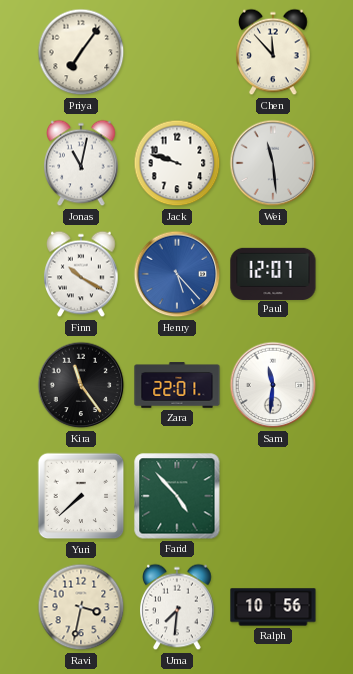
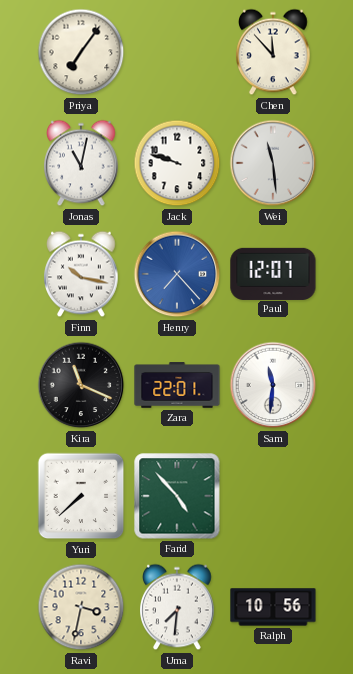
Finn: 10:20 -> 10:17
Henry: 5:23 -> 7:23
Kira: 11:24 -> 11:19
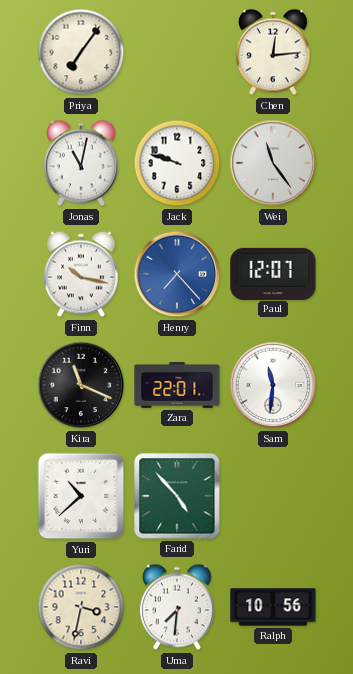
Chen: 11:53 -> 12:14
Wei: 11:29 -> 11:24
Yuri: 7:38 -> 10:38
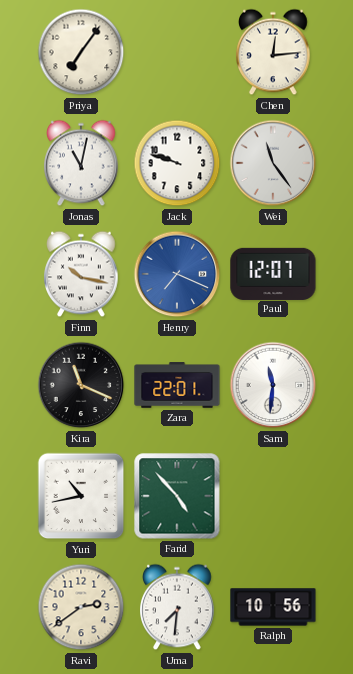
Henry: 7:23 -> 7:19
Yuri: 10:38 -> 10:43
Ravi: 3:32 -> 2:39
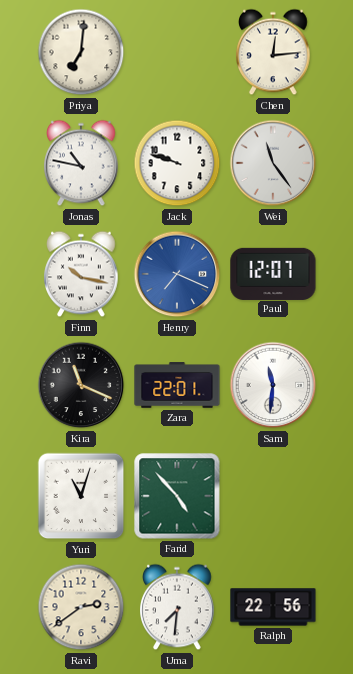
Priya: 7:06 -> 7:01
Jonas: 11:02 -> 10:47
Yuri: 10:43 -> 11:03
Ralph: 10:56 -> 22:56
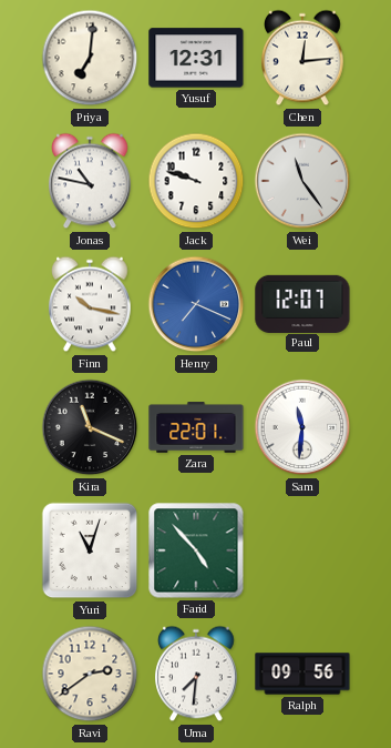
Yusuf: none -> 12:31
Ralph: 22:56 -> 09:56
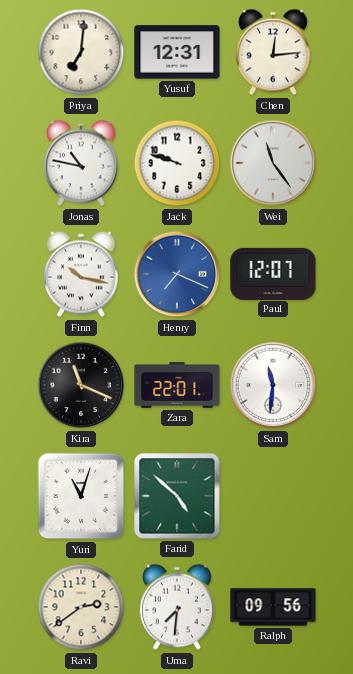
Farid: 4:53 -> 4:52
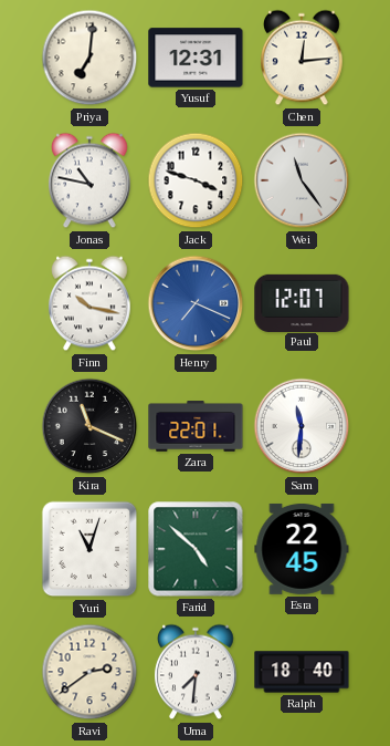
Jack: 9:48 -> 3:48
Esra: none -> 22:45
Ralph: 09:56 -> 18:40
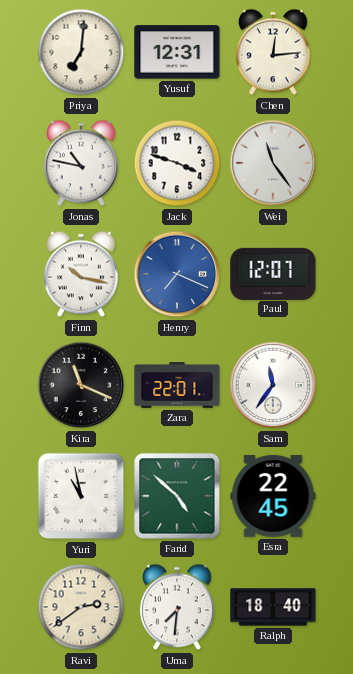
Sam: 11:31 -> 11:36
Yuri: 11:03 -> 10:58
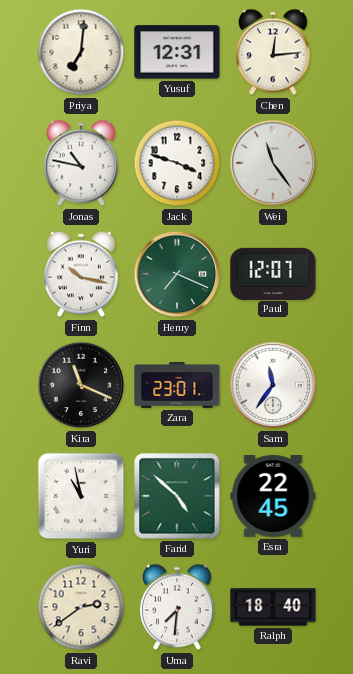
Henry dial: blue -> green
Zara: 22:01 -> 23:01
